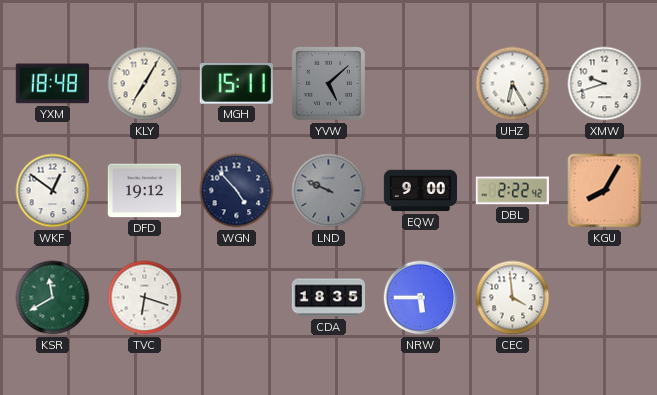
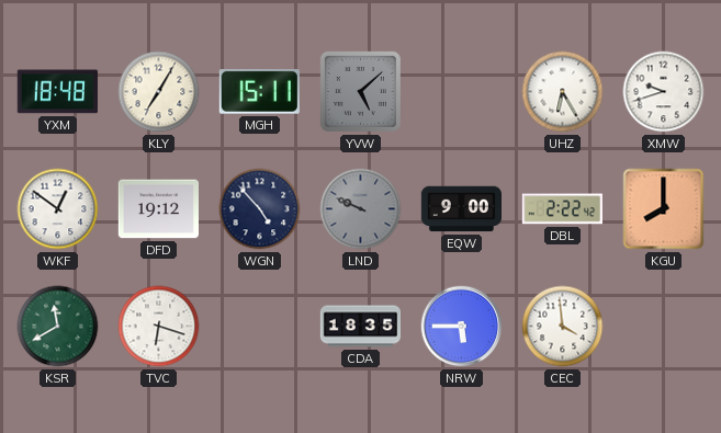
KGU: 8:05 -> 8:00
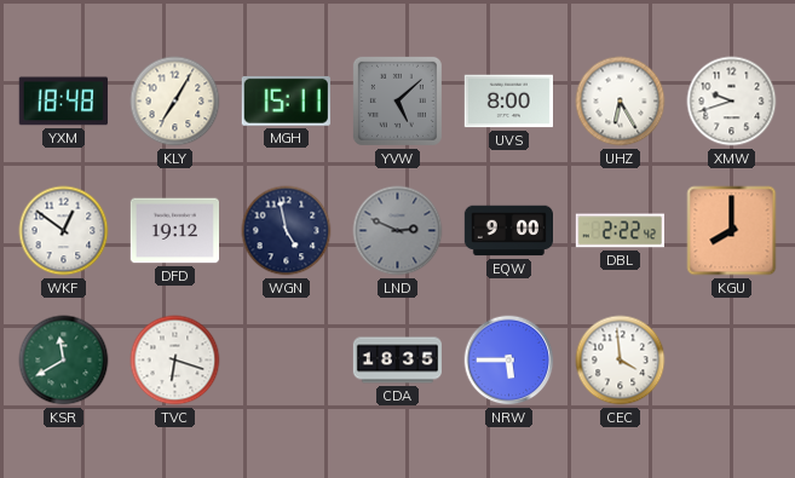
UVS: none -> 8:00
WGN: 4:53 -> 4:58
LND: 9:49 -> 2:49
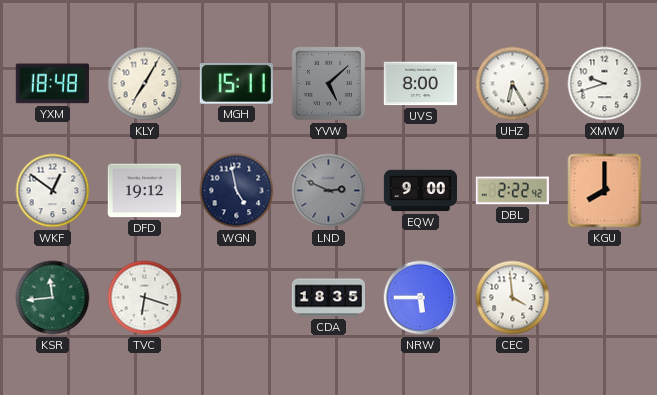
KSR: 11:40 -> 11:44
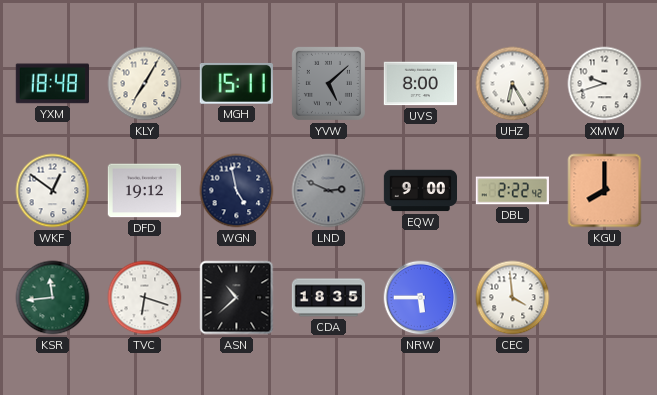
ASN: none -> 10:38
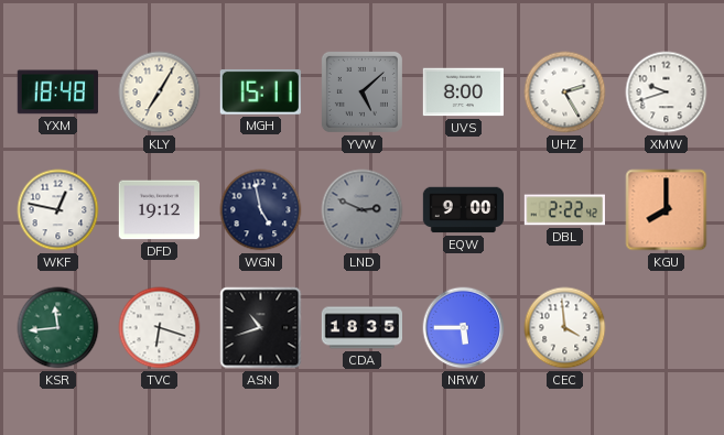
UHZ: 6:25 -> 2:25
WKF: 12:51 -> 12:47
ASN: 10:38 -> 10:42
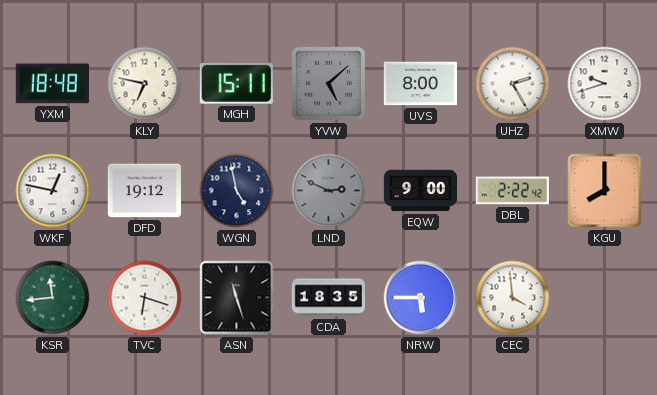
KLY: 7:05 -> 6:47
ASN: 10:42 -> 11:27
